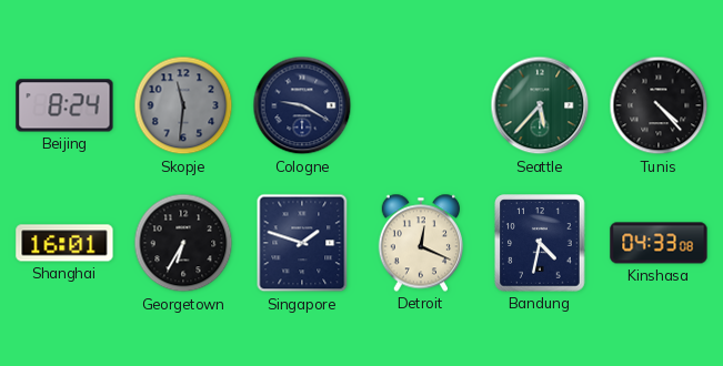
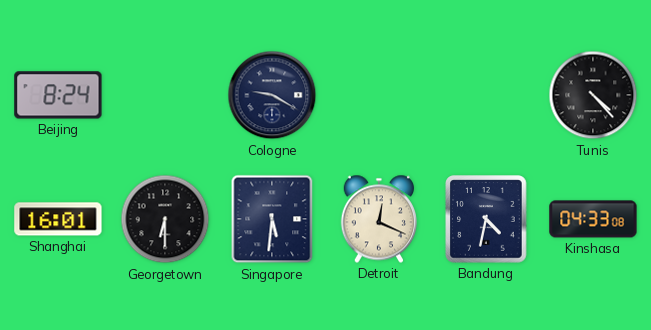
Skopje: 11:31 -> none
Seattle: 5:37 -> none
Georgetown: 6:35 -> 6:30
Singapore: 1:48 -> 5:31
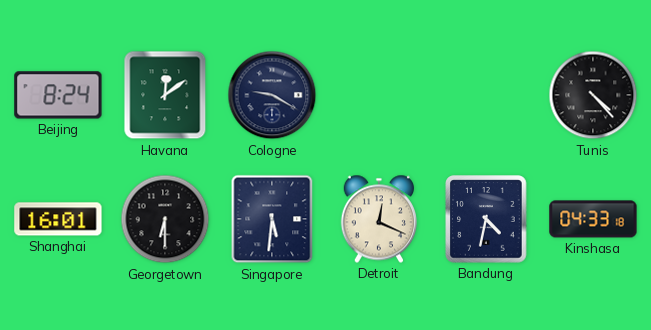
Havana: none -> 12:09
Kinshasa: 04:33:08 -> 04:33:18
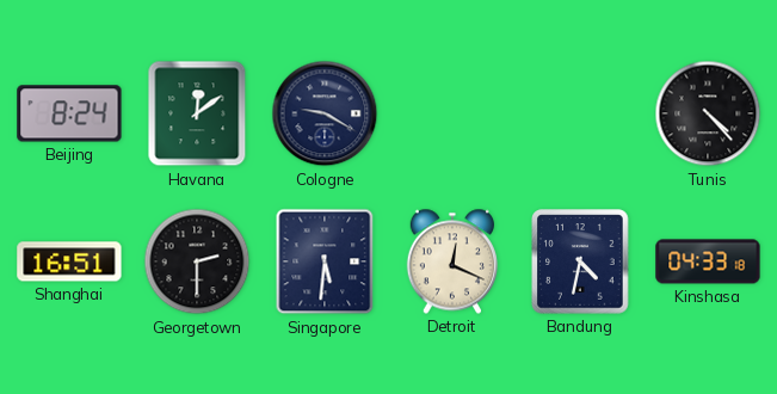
Shanghai: 16:01 -> 16:51
Georgetown: 6:30 -> 2:30
